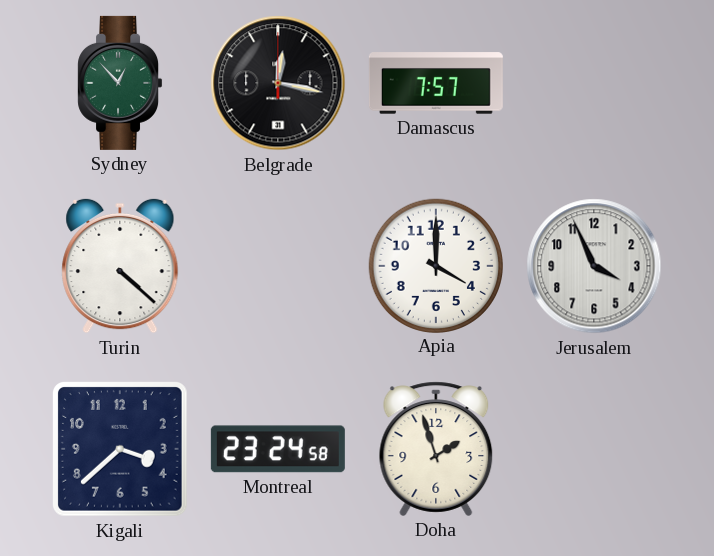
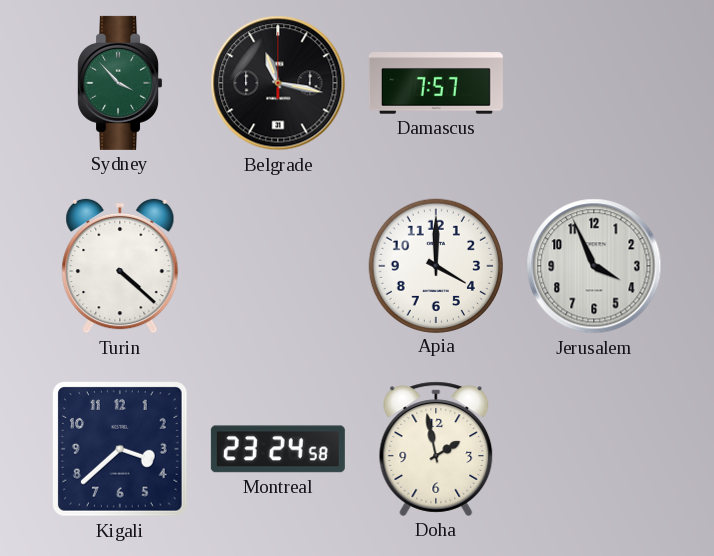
Sydney: 12:53 -> 3:53
Belgrade: 12:17 -> 11:17
Doha: 1:57 -> 1:58
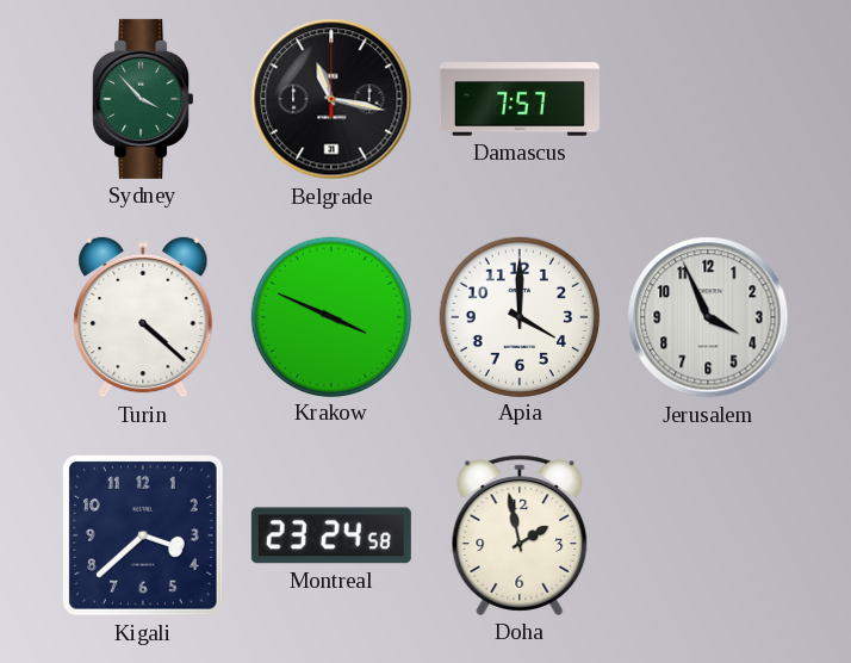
Krakow: none -> 3:49
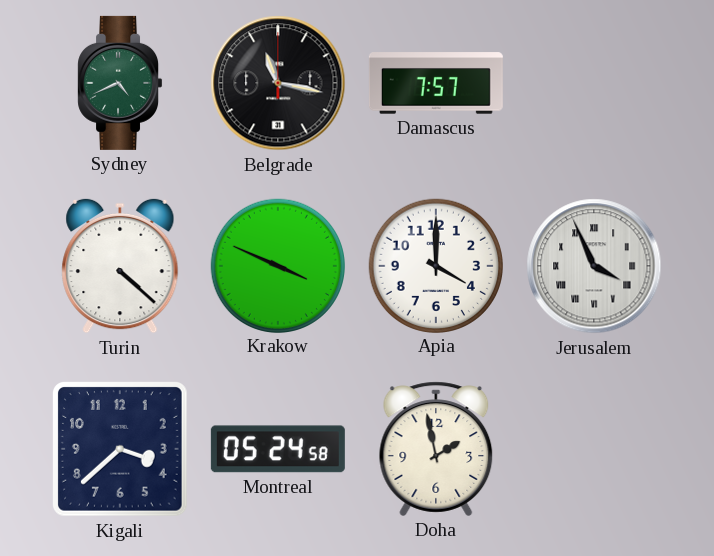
Sydney: 3:53 -> 4:41
Jerusalem numerals: Arabic -> Roman
Montreal: 23:24 -> 05:24
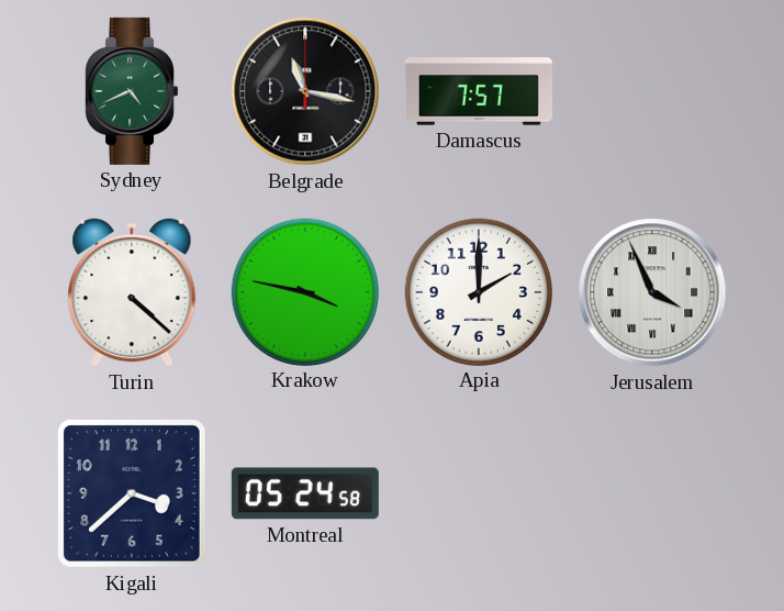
Krakow: 3:49 -> 3:47
Apia: 4:00 -> 2:00
Doha: 1:58 -> none
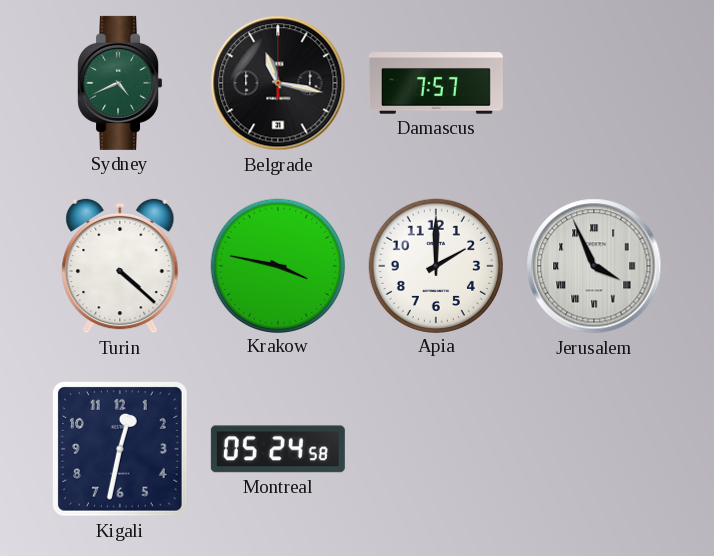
Kigali: 3:38 -> 12:32
